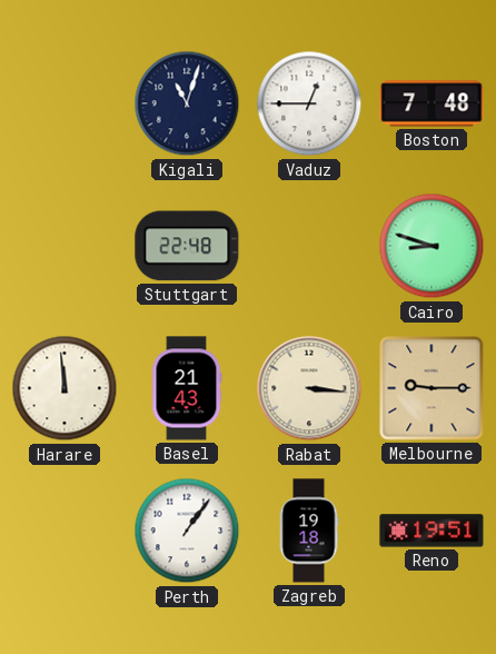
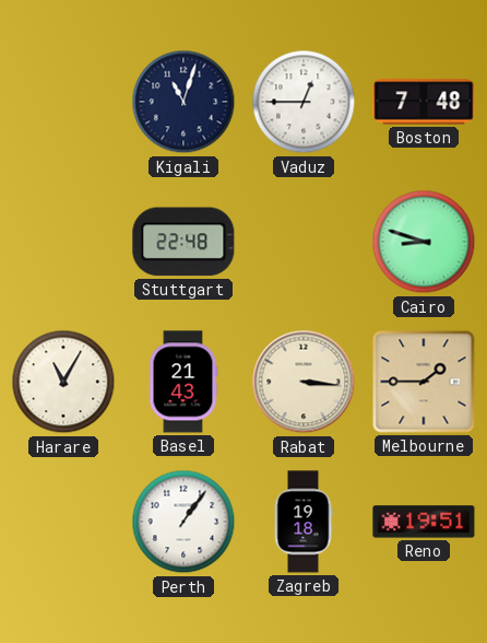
Harare: 11:59 -> 11:05
Melbourne: 9:15 -> 1:45
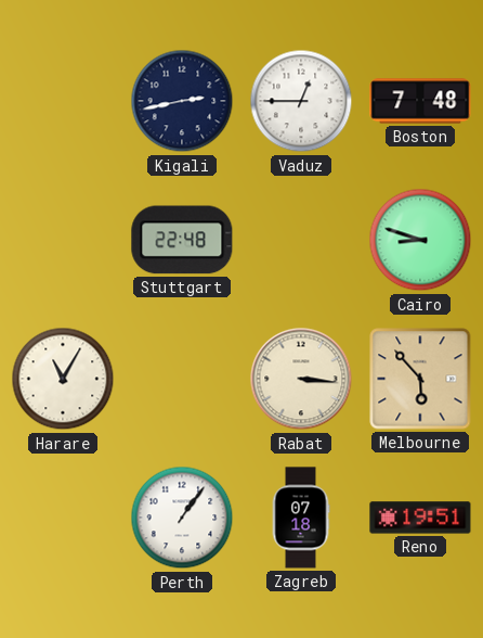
Kigali: 11:03 -> 2:43
Basel: 21:43 -> none
Melbourne: 1:45 -> 5:53
Zagreb: 19:18 -> 07:18
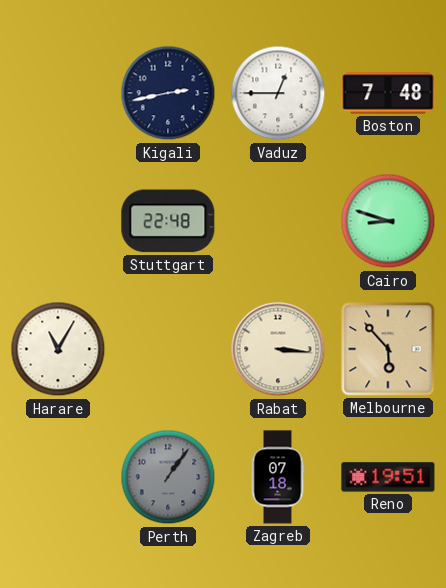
Perth dial: white -> grey
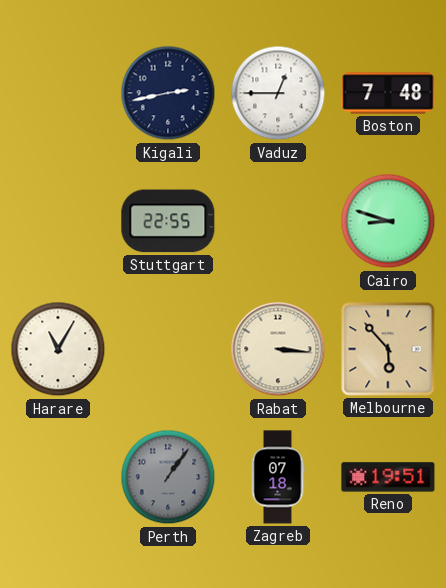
Stuttgart: 22:48 -> 22:55
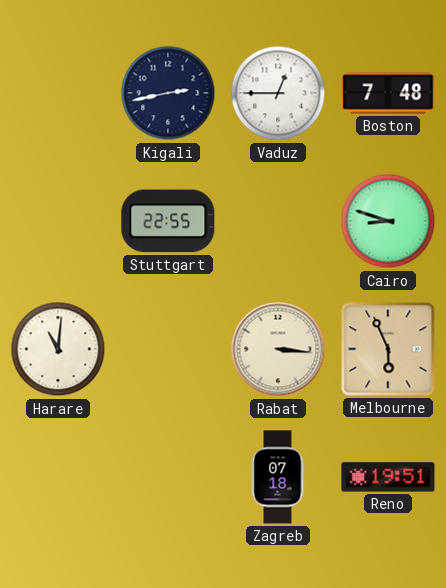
Harare: 11:05 -> 11:01
Melbourne: 5:53 -> 5:56
Perth: 1:06 -> none
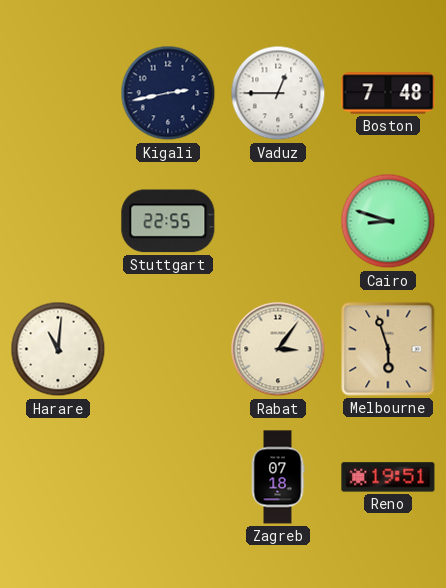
Rabat: 3:16 -> 3:06
Melbourne: 5:56 -> 5:57
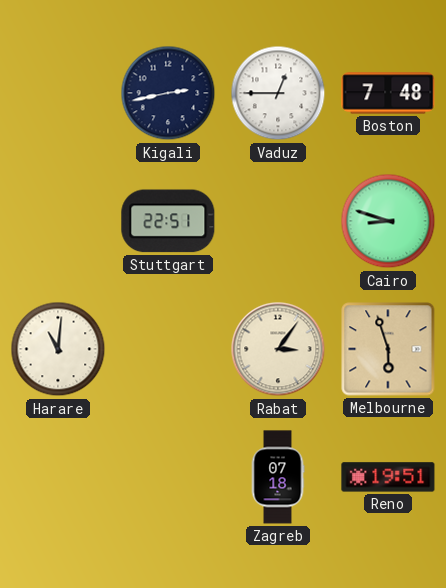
Stuttgart: 22:55 -> 22:51
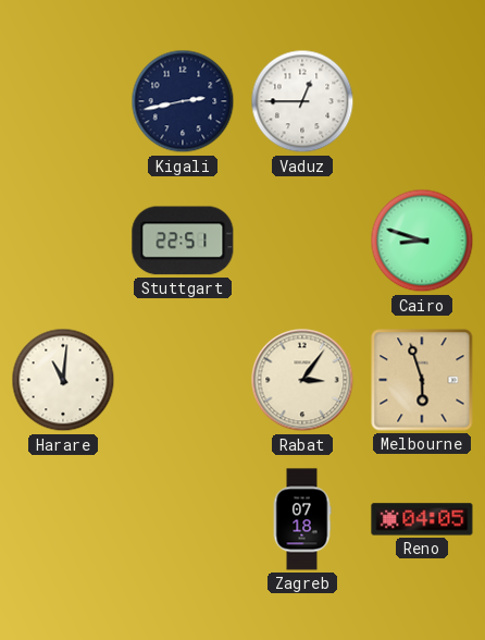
Boston: 7:48 -> none
Reno: 19:51 -> 04:05
